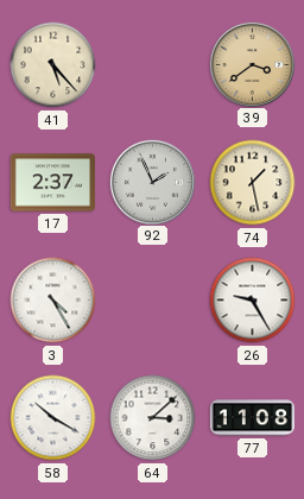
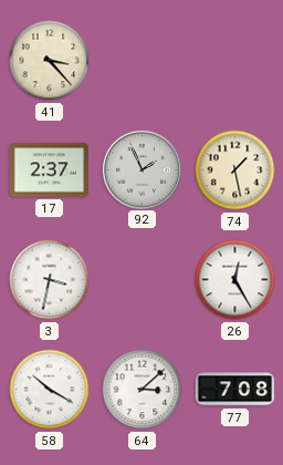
41: 5:23 -> 3:23
39: 3:39 -> none
3: 4:25 -> 3:32
26: 9:25 -> 12:25
77: 11:08 -> 7:08
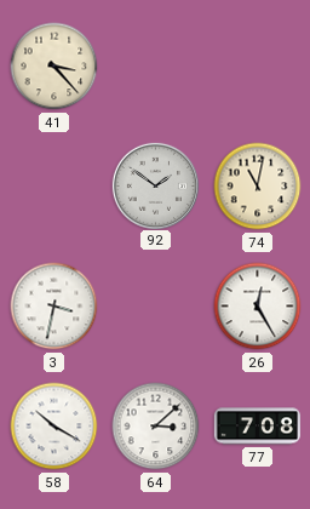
17: 2:37 -> none
92: 1:56 -> 1:51
74: 1:28 -> 11:02
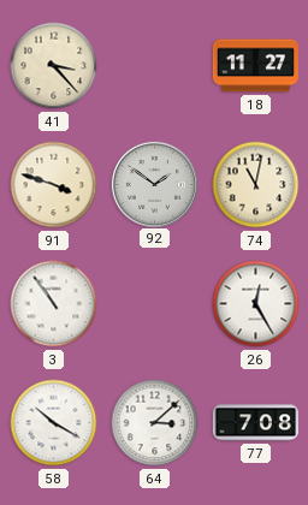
18: none -> 11:27
91: none -> 3:48
3: 3:32 -> 10:54
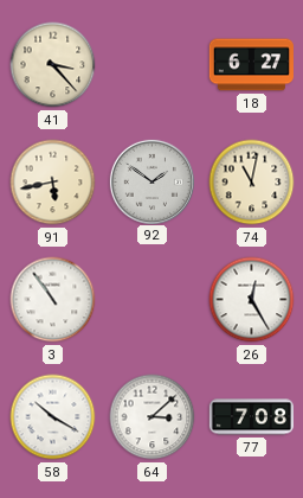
18: 11:27 -> 6:27
91: 3:48 -> 5:43
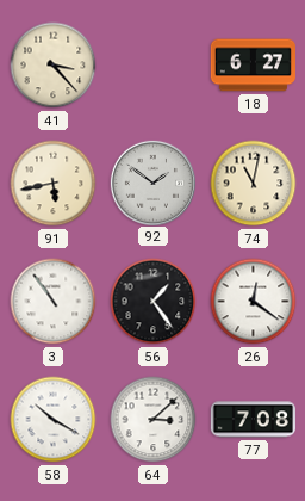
56: none -> 1:24
26: 12:25 -> 12:21
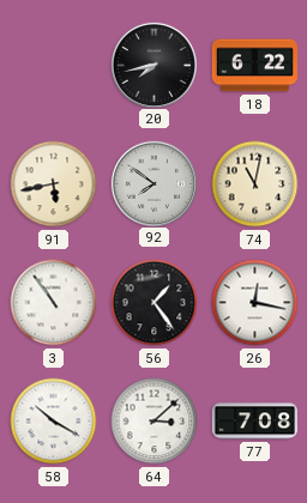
41: 3:23 -> none
20: none -> 7:43
18: 6:27 -> 6:22
92: 1:51 -> 7:51
26: 12:21 -> 12:17
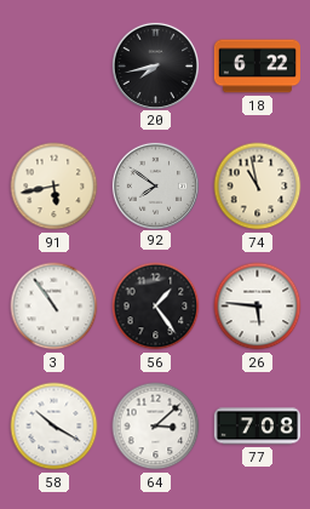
74: 11:02 -> 10:58
26: 12:17 -> 5:46
